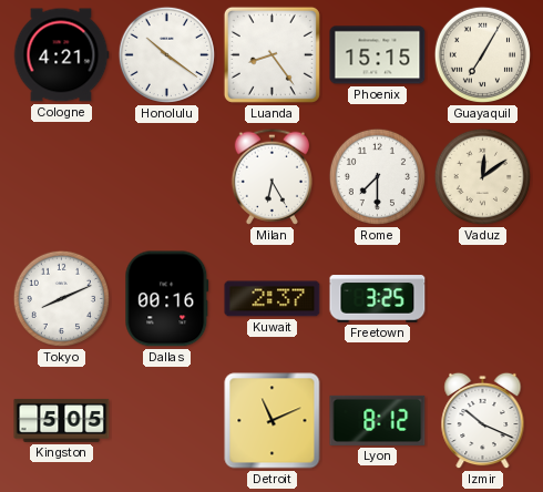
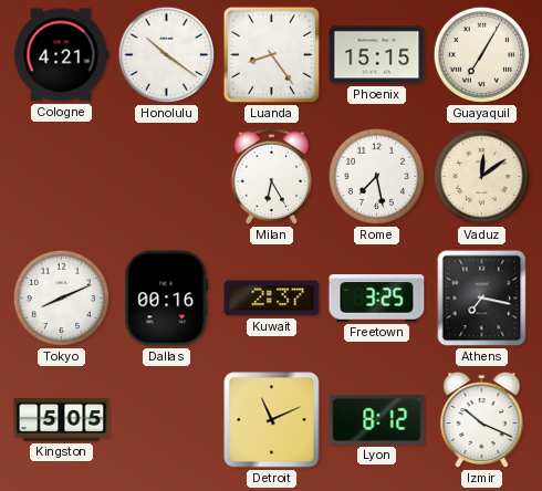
Rome: 7:30 -> 7:28
Athens: none -> 7:17
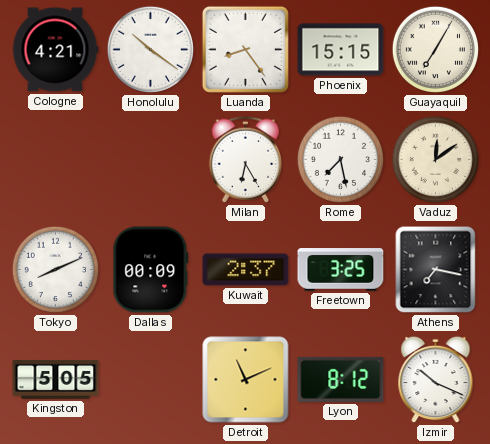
Dallas: 00:16 -> 00:09
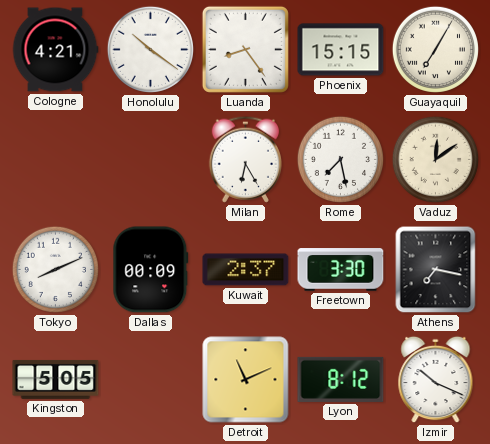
Freetown: 3:25 -> 3:30
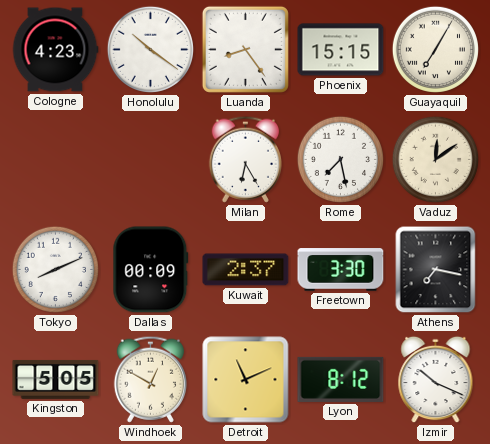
Cologne: 4:21 -> 4:23
Windhoek: none -> 12:50
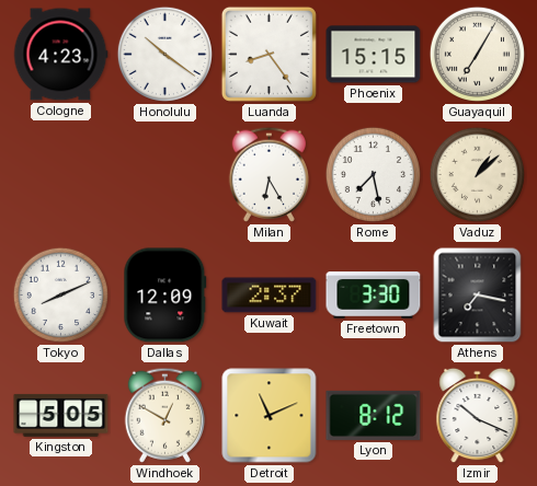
Vaduz: 12:09 -> 1:08
Dallas: 00:09 -> 12:09
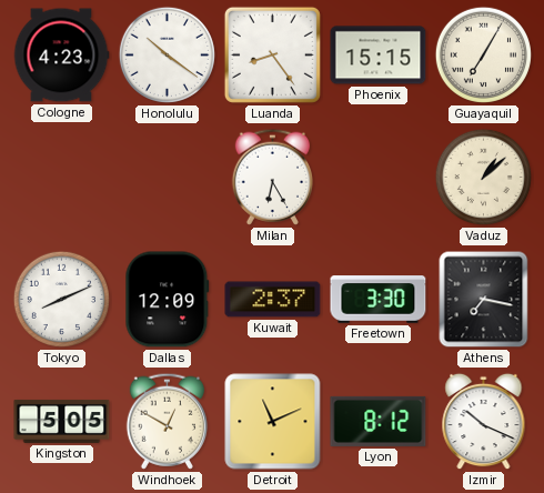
Rome: 7:28 -> none
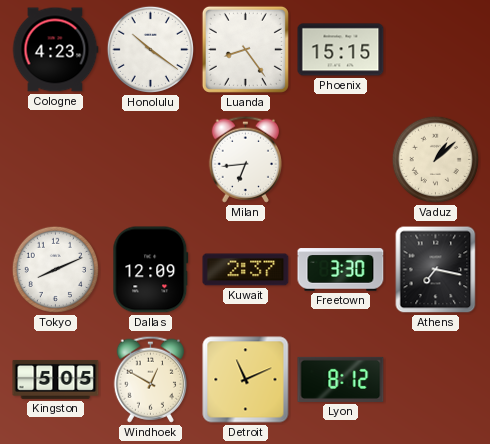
Guayaquil: 7:05 -> none
Milan: 6:25 -> 6:44
Izmir: 10:19 -> none
